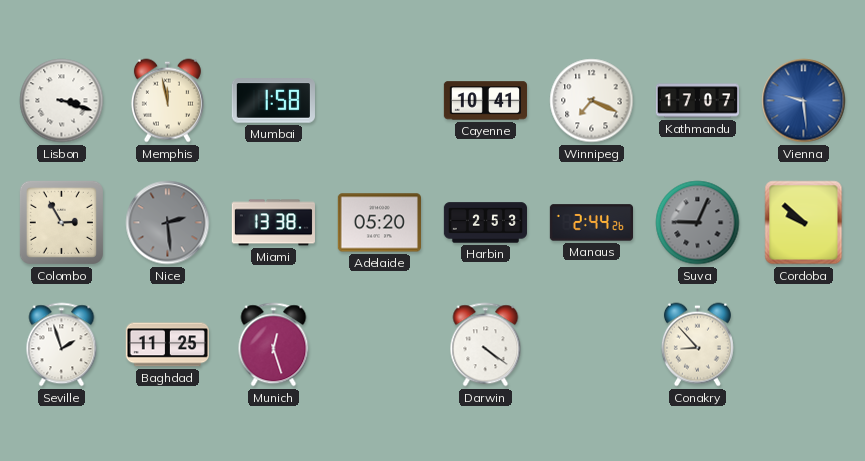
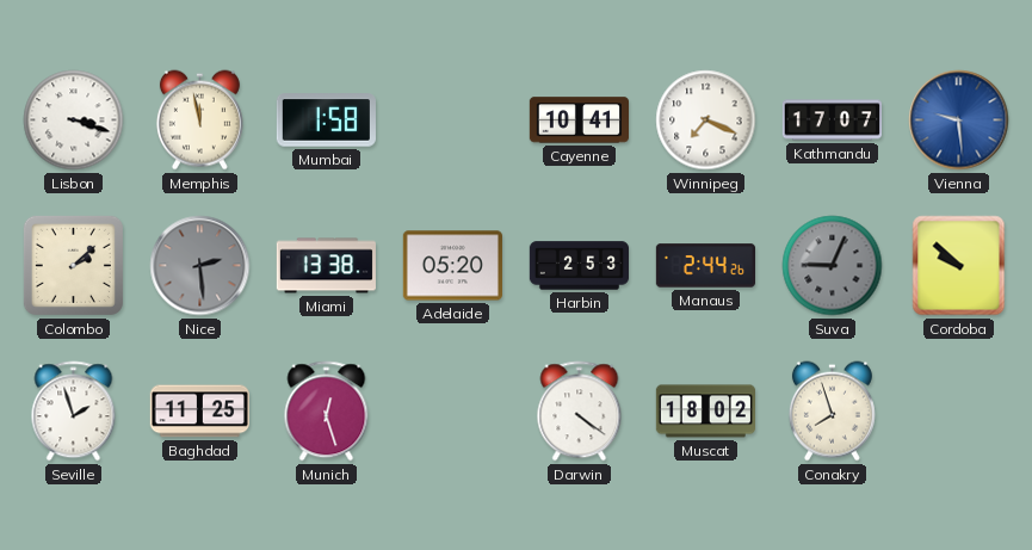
Colombo: 2:55 -> 2:08
Muscat: none -> 18:02
Conakry: 8:53 -> 7:57
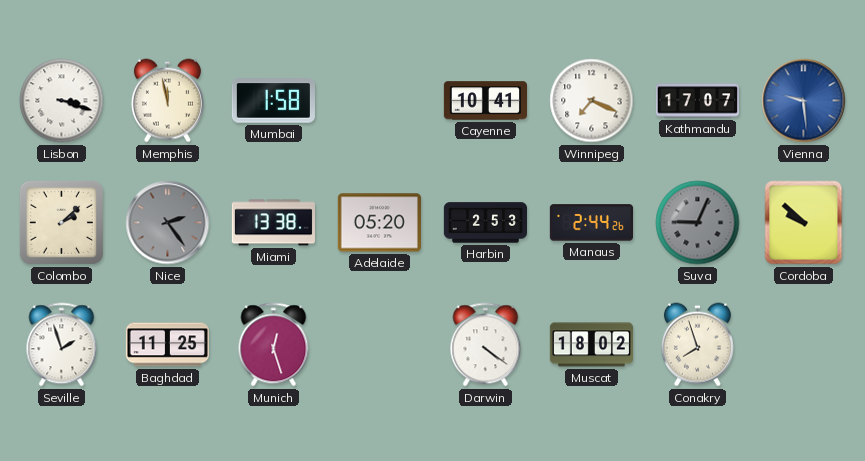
Nice: 2:29 -> 2:24
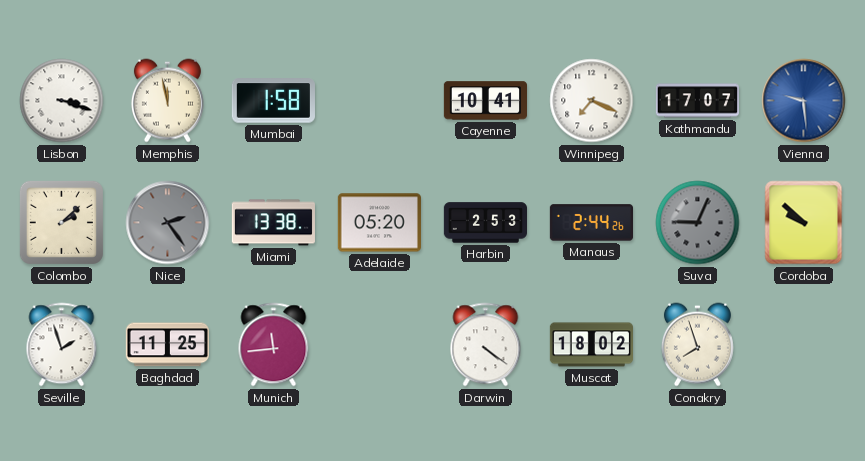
Munich: 12:27 -> 11:44
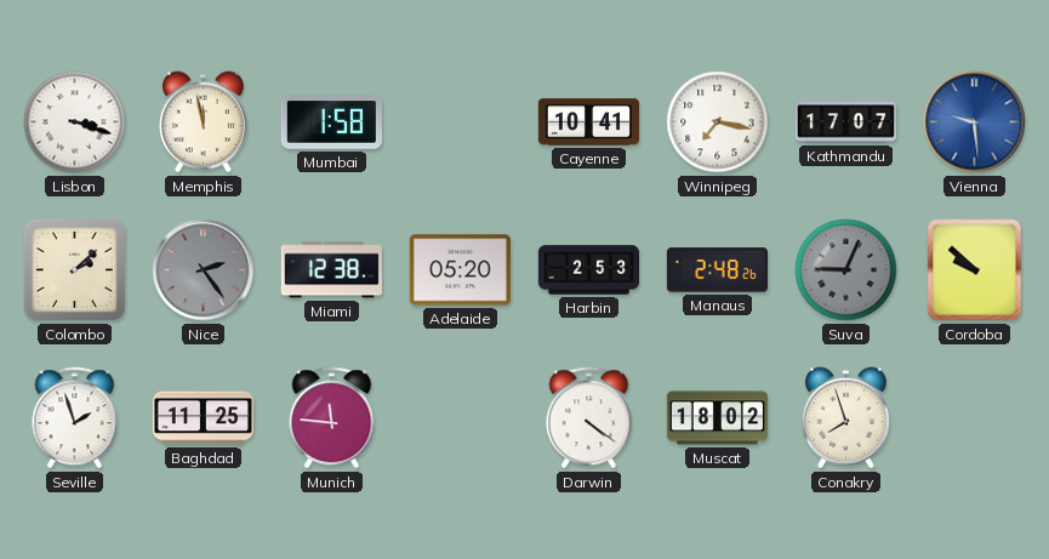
Winnipeg: 7:19 -> 7:17
Miami: 13:38 -> 12:38
Manaus: 2:44 -> 2:48
Munich: 11:44 -> 11:46
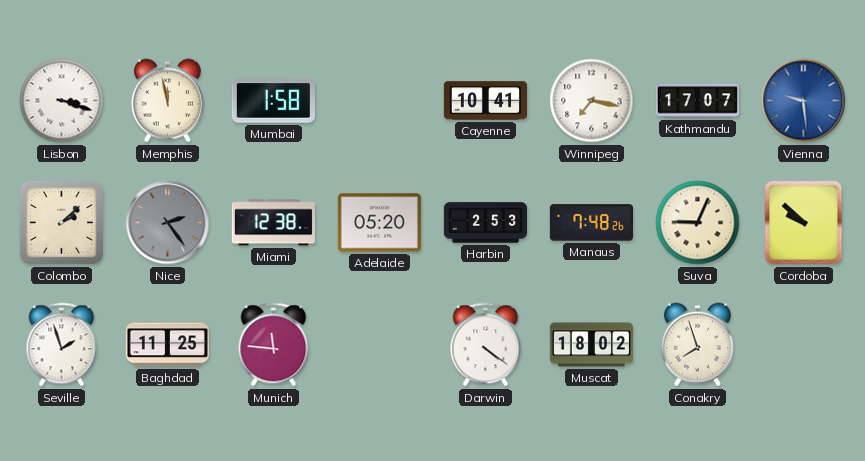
Manaus: 2:48 -> 7:48
Suva dial: grey -> cream
